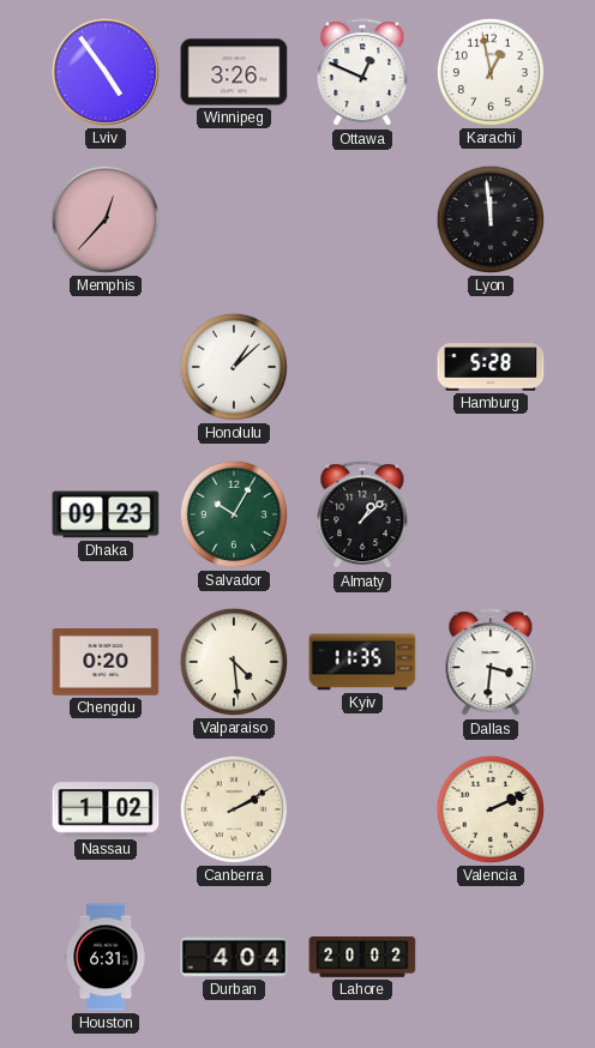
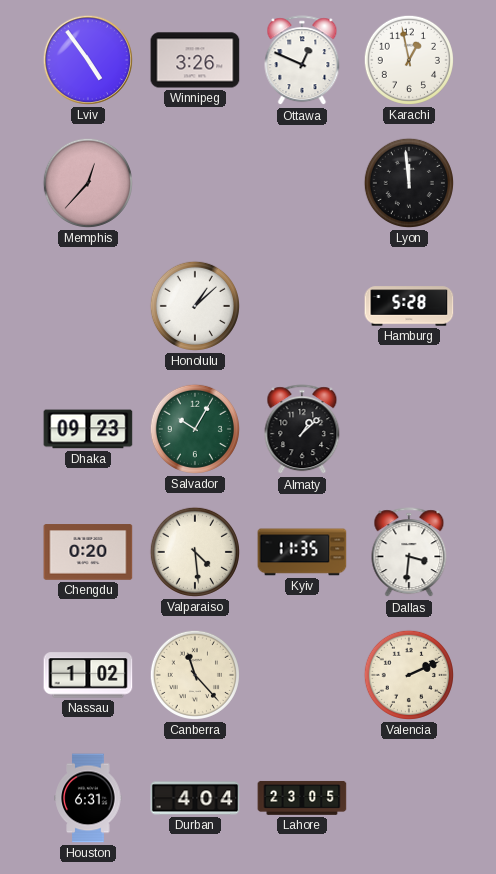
Canberra: 2:10 -> 11:23
Lahore: 20:02 -> 23:05
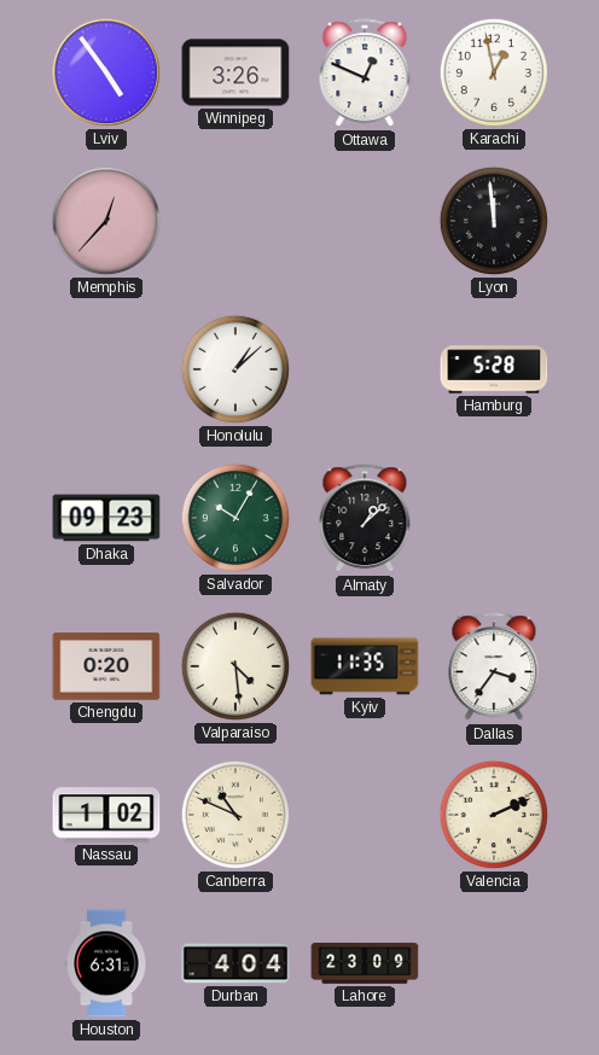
Dallas: 3:31 -> 3:36
Canberra: 11:23 -> 10:49
Lahore: 23:05 -> 23:09
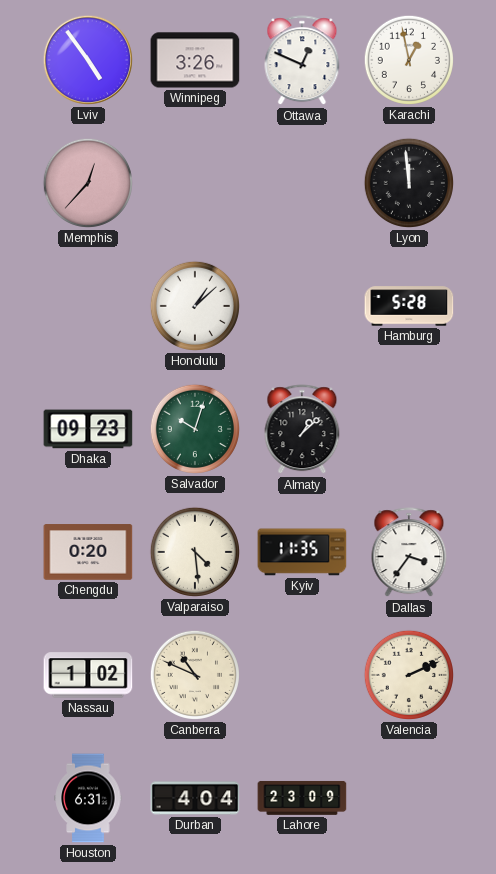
Salvador: 10:05 -> 10:03
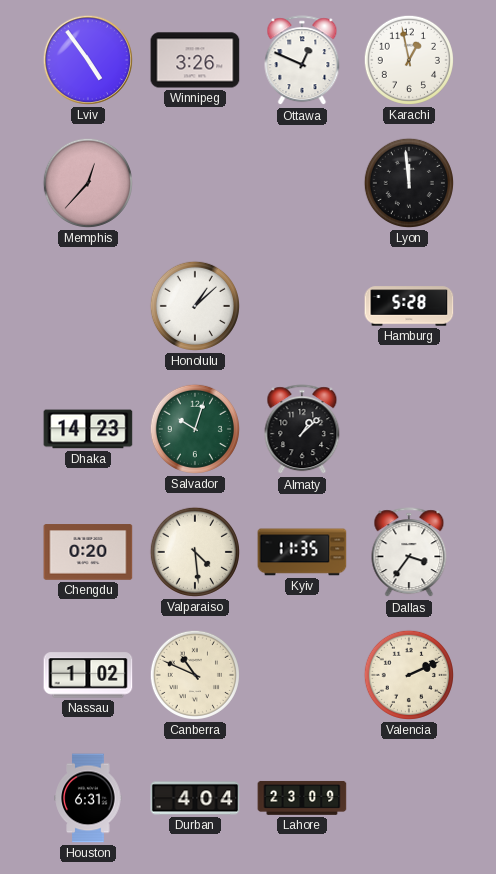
Dhaka: 09:23 -> 14:23
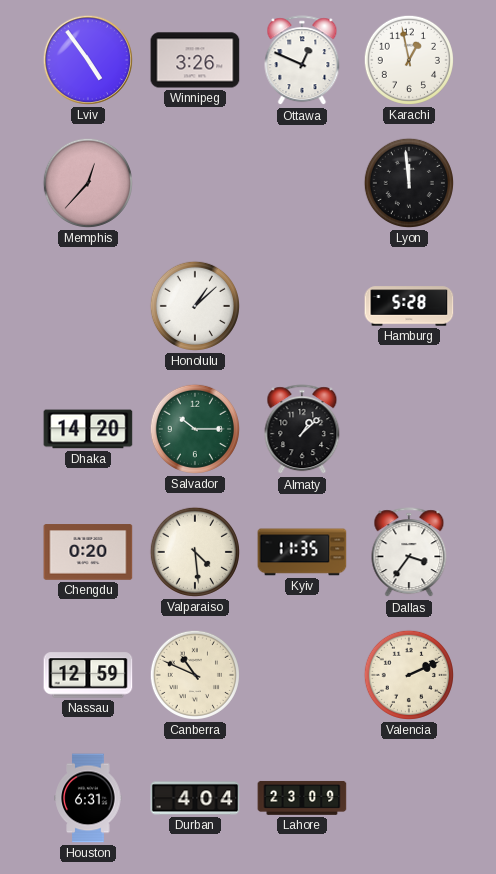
Dhaka: 14:23 -> 14:20
Salvador: 10:03 -> 10:15
Nassau: 1:02 -> 12:59
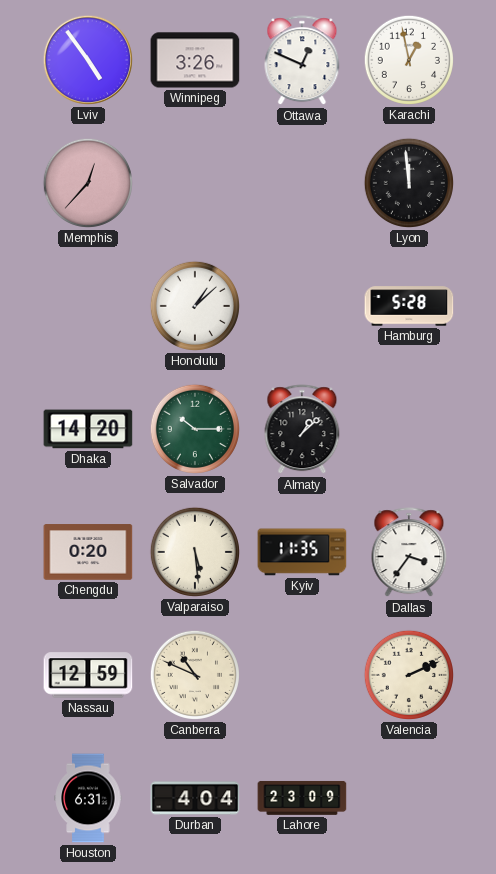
Valparaiso: 4:29 -> 5:29
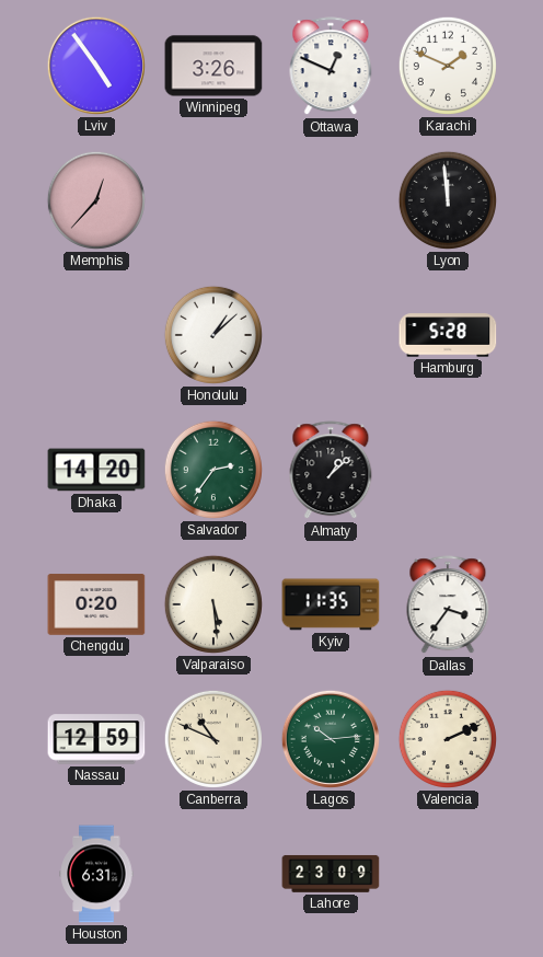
Karachi: 12:58 -> 1:49
Salvador: 10:15 -> 2:36
Lagos: none -> 10:14
Durban: 4:04 -> none
